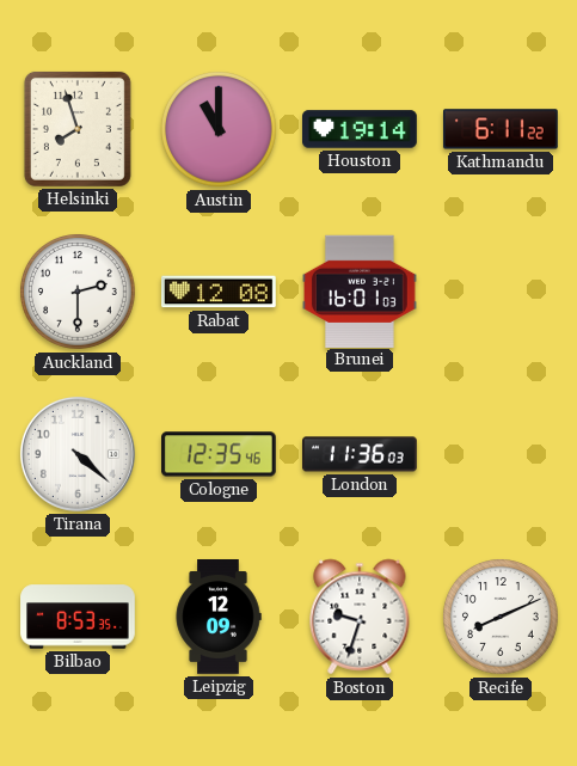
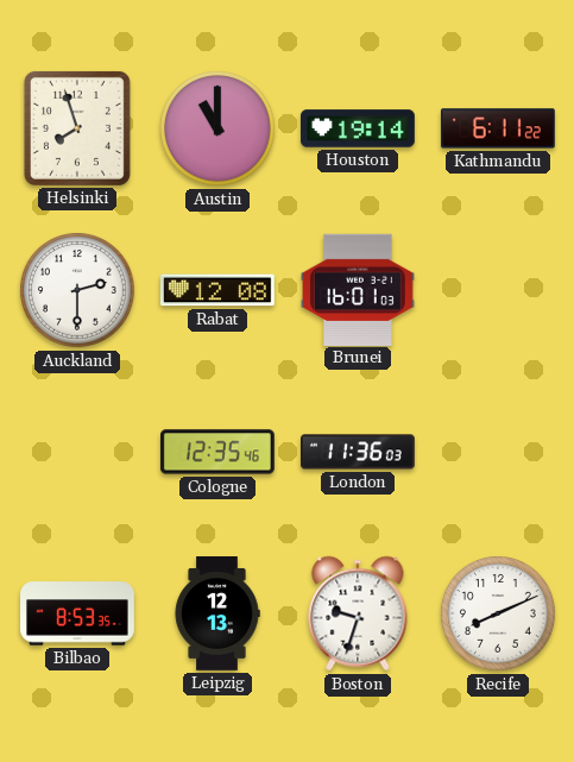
Tirana: 4:22 -> none
Leipzig: 12:09 -> 12:13
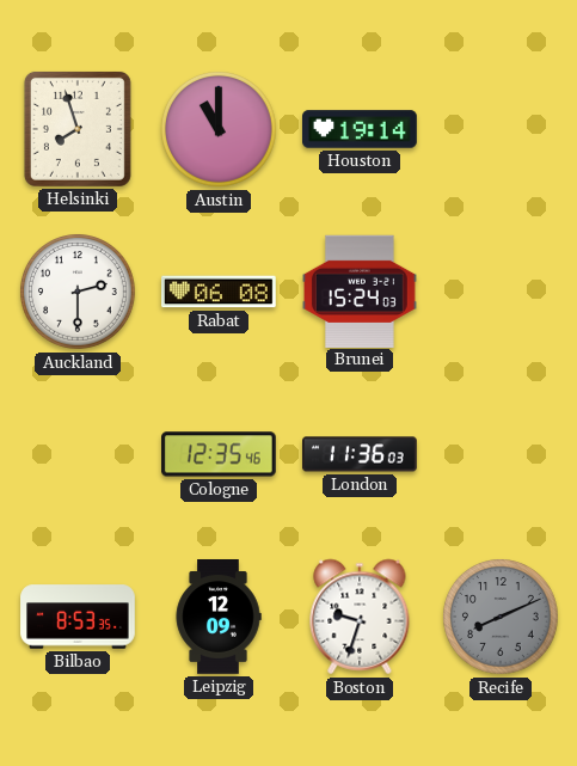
Kathmandu: 6:11 -> none
Rabat: 12:08 -> 06:08
Brunei: 16:01 -> 15:24
Leipzig: 12:13 -> 12:09
Recife dial: white -> grey
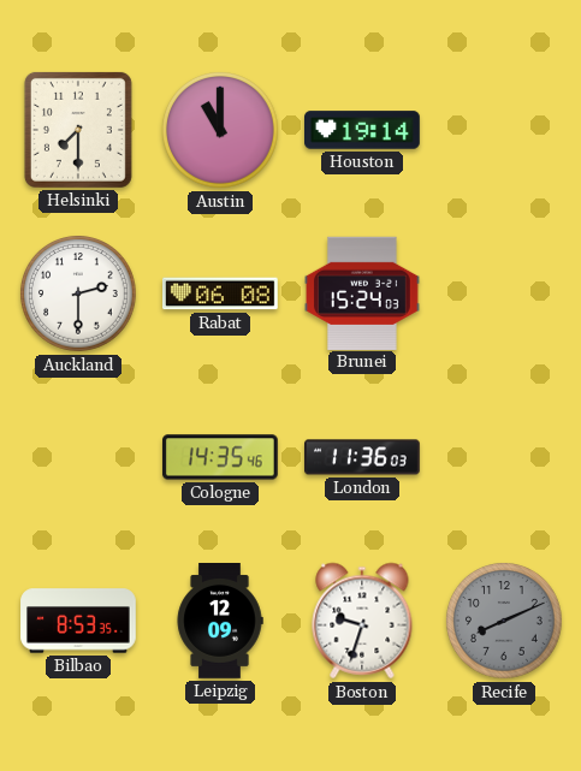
Helsinki: 7:57 -> 7:30
Cologne: 12:35 -> 14:35
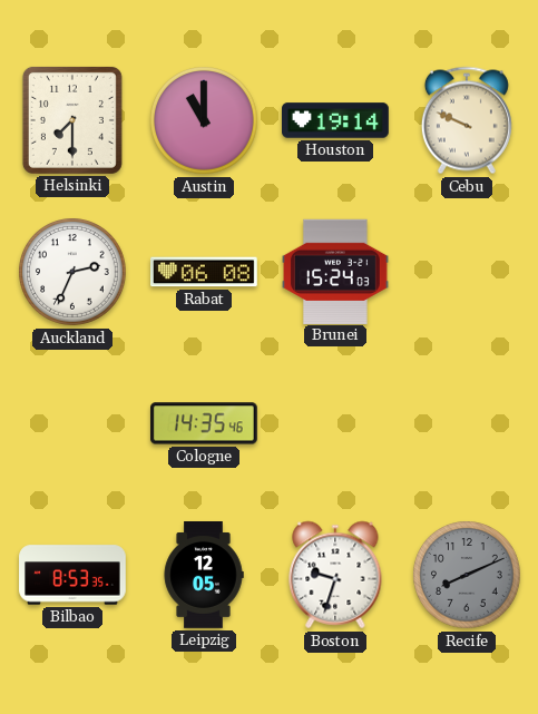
Cebu: none -> 9:49
Auckland: 2:30 -> 2:34
London: 11:36 -> none
Leipzig: 12:09 -> 12:05
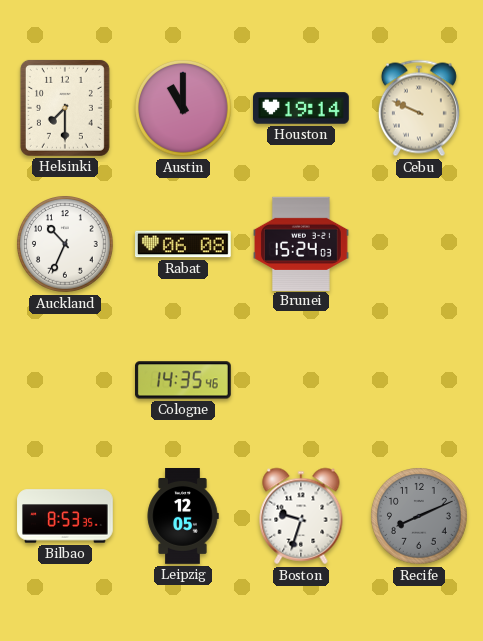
Auckland: 2:34 -> 10:34
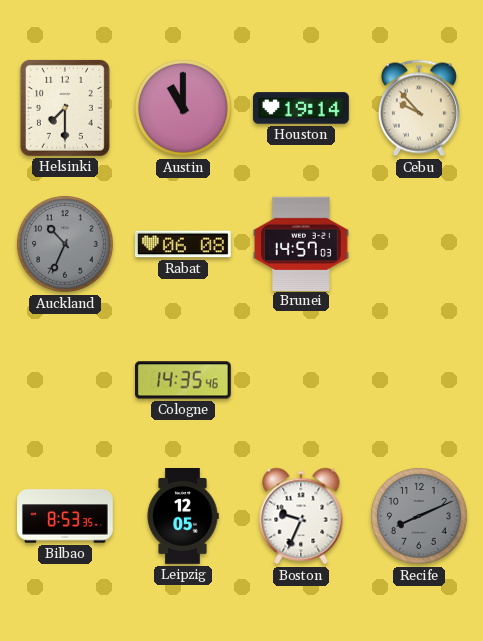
Cebu: 9:49 -> 9:53
Auckland dial: white -> grey
Brunei: 15:24 -> 14:57
Boston: 9:33 -> 9:34
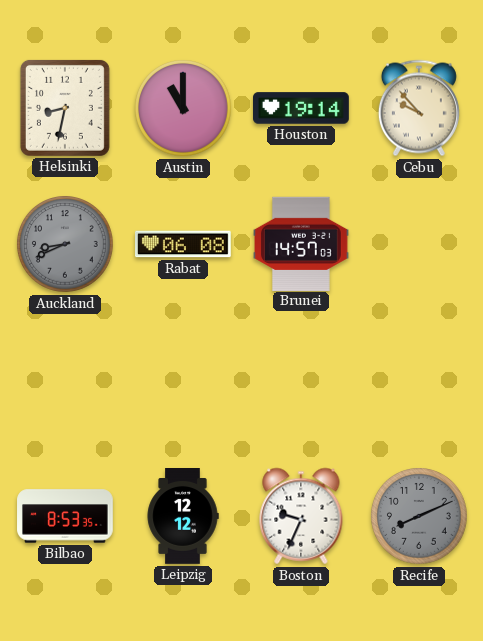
Helsinki: 7:30 -> 8:32
Auckland: 10:34 -> 8:41
Cologne: 14:35 -> none
Leipzig: 12:05 -> 12:12
